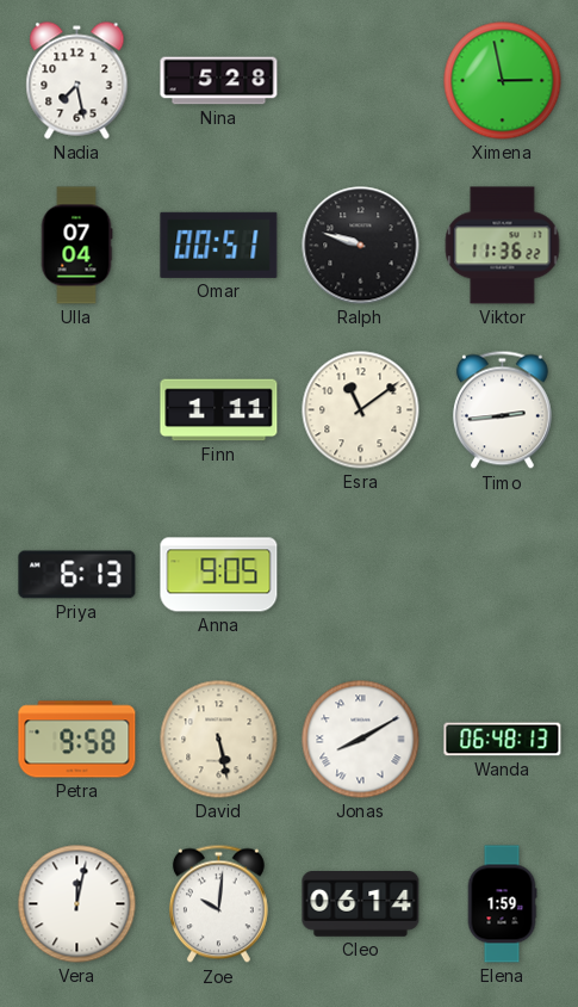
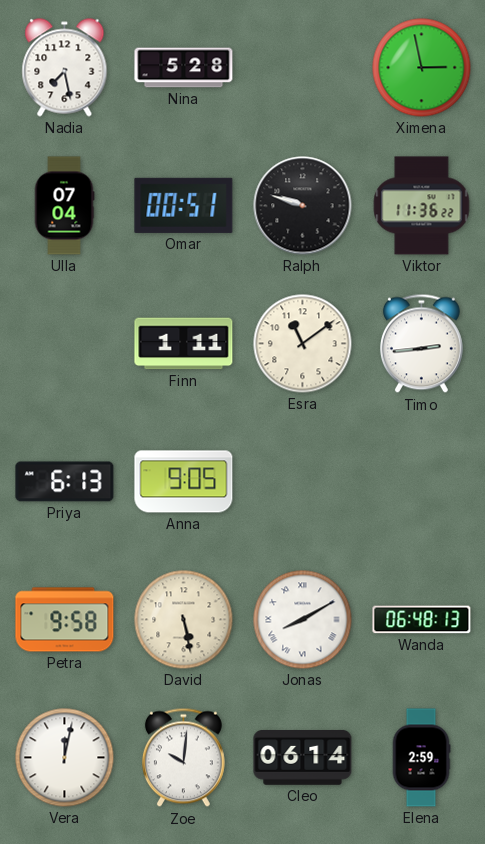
Elena: 1:59 -> 2:59
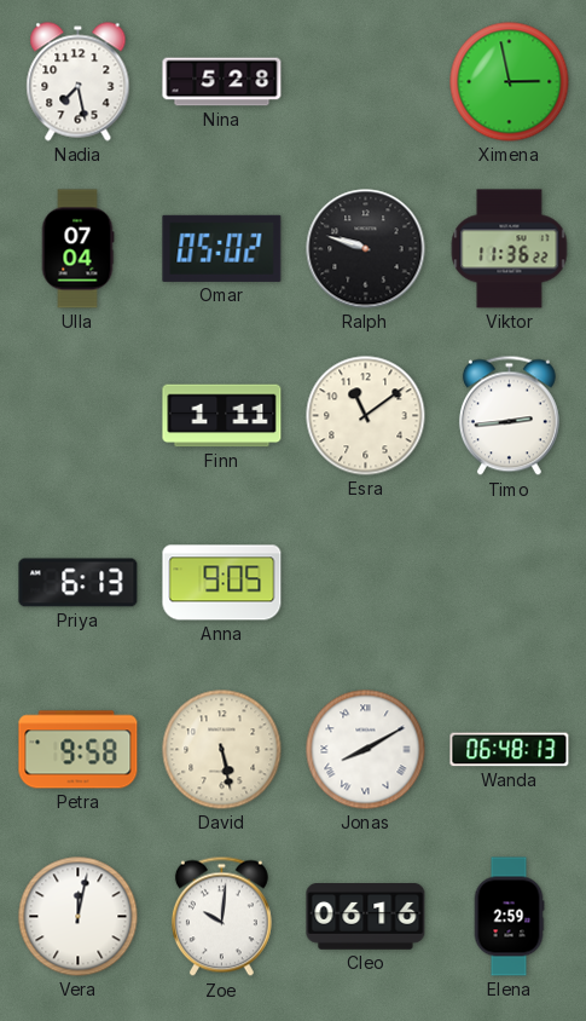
Omar: 00:51 -> 05:02
Cleo: 06:14 -> 06:16
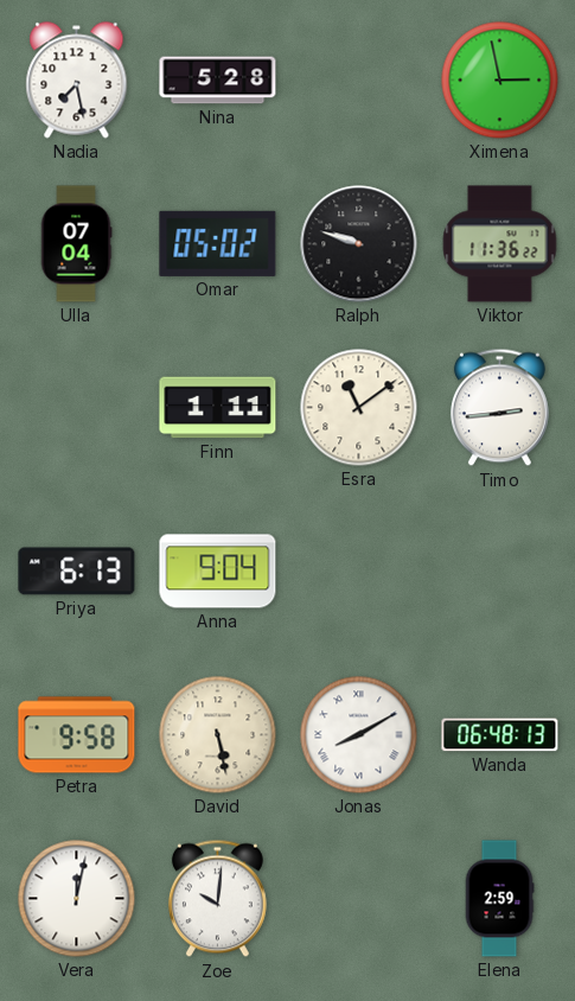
Anna: 9:05 -> 9:04
Cleo: 06:16 -> none
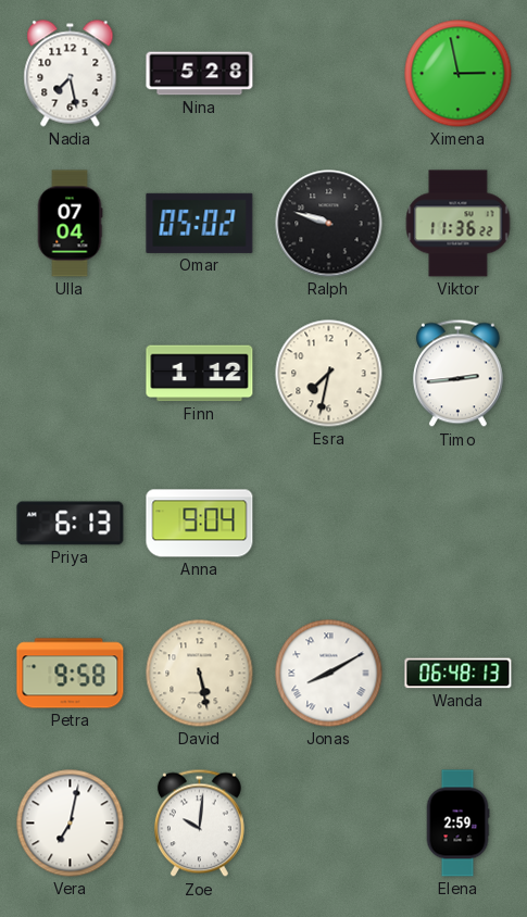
Finn: 1:11 -> 1:12
Esra: 11:09 -> 7:32
Vera: 12:02 -> 7:02
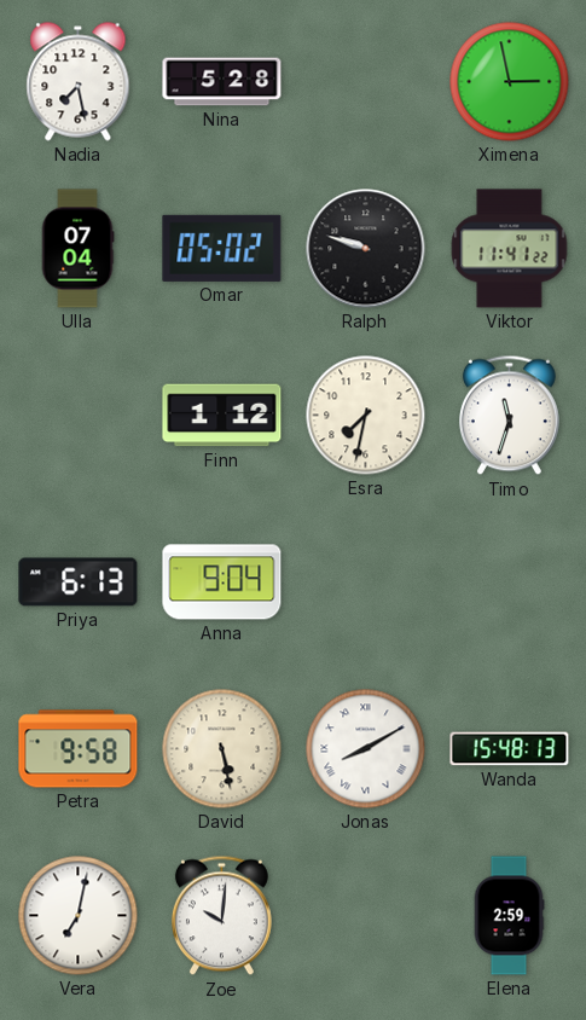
Viktor: 11:36 -> 11:41
Timo: 2:44 -> 11:33
Wanda: 06:48 -> 15:48
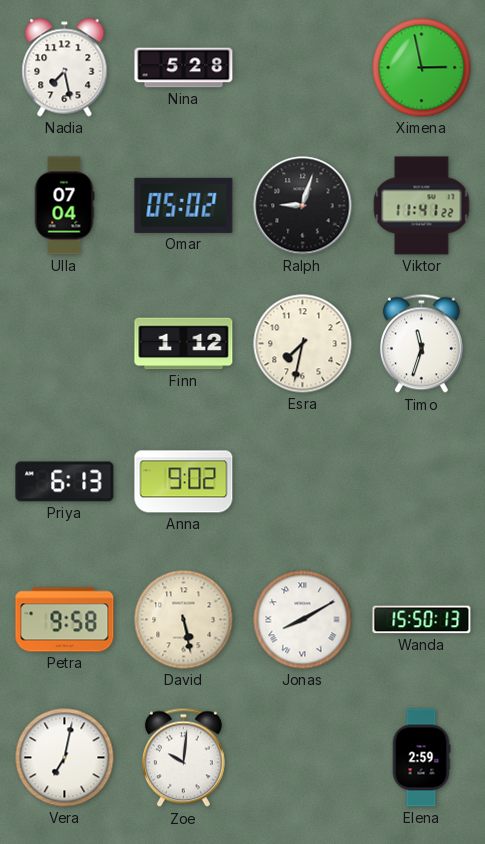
Ralph: 9:48 -> 9:03
Anna: 9:04 -> 9:02
Wanda: 15:48 -> 15:50
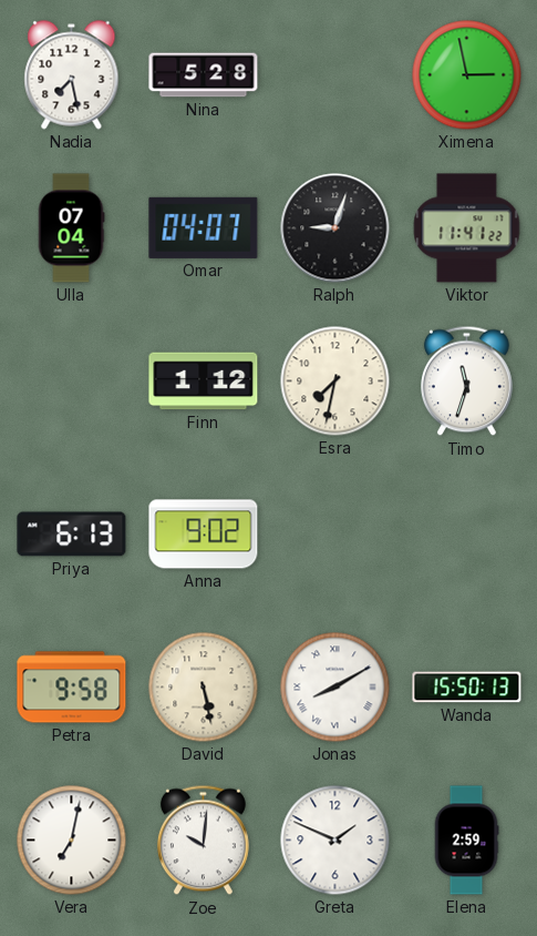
Omar: 05:02 -> 04:07
Greta: none -> 1:49
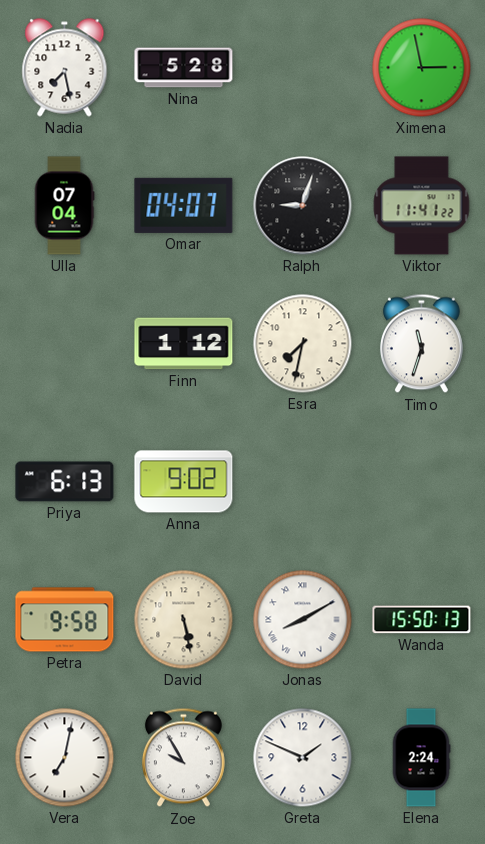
Zoe: 10:01 -> 9:55
Elena: 2:59 -> 2:24
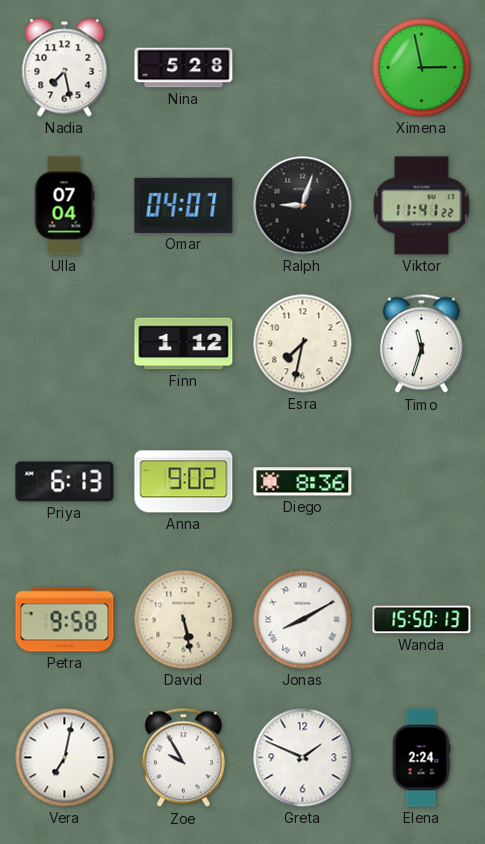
Diego: none -> 8:36
